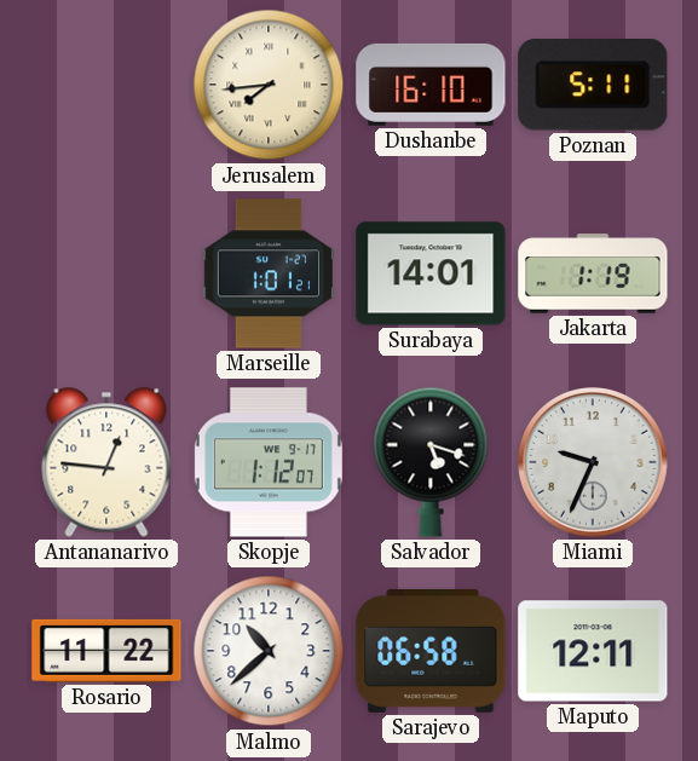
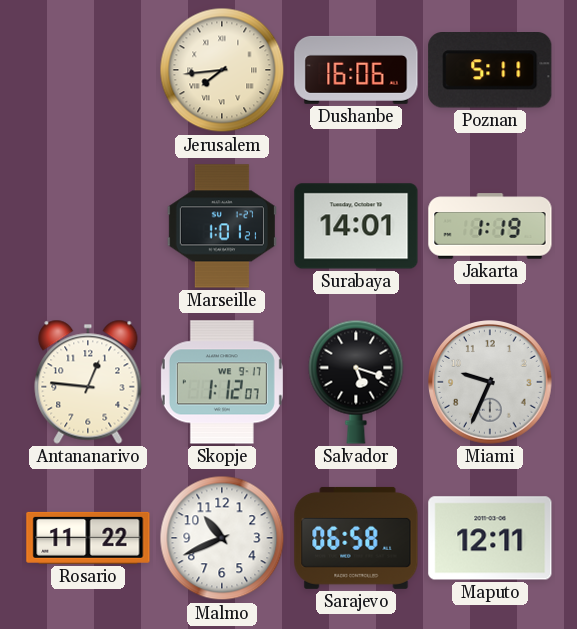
Dushanbe: 16:10 -> 16:06
Malmo: 10:38 -> 10:41
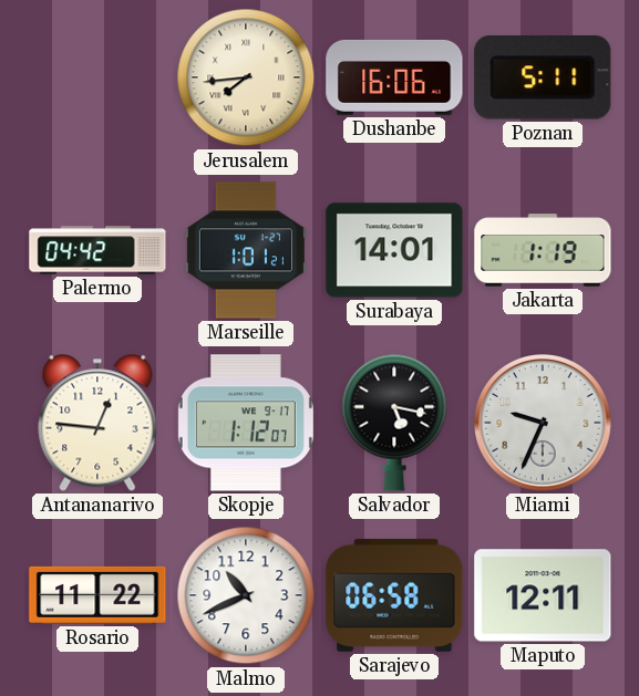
Palermo: none -> 04:42
Salvador: 5:18 -> 5:17
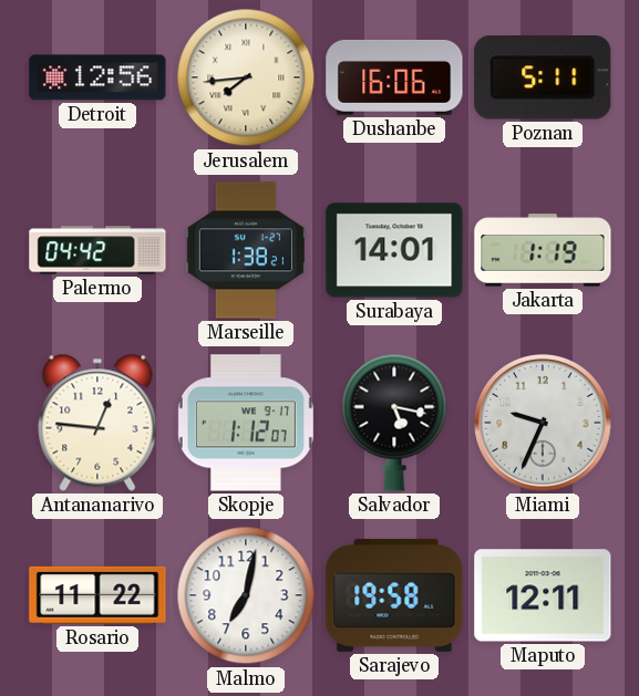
Detroit: none -> 12:56
Marseille: 1:01 -> 1:38
Malmo: 10:41 -> 7:02
Sarajevo: 06:58 -> 19:58
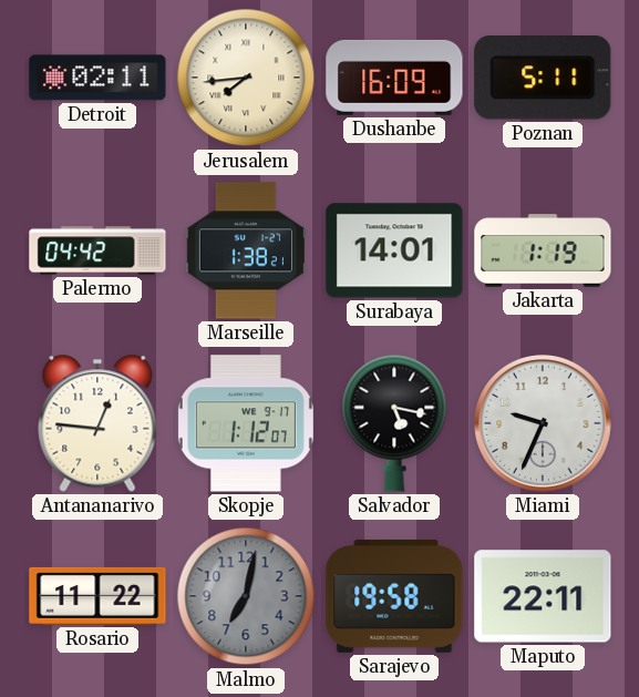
Detroit: 12:56 -> 02:11
Dushanbe: 16:06 -> 16:09
Malmo dial: white -> grey
Maputo: 12:11 -> 22:11
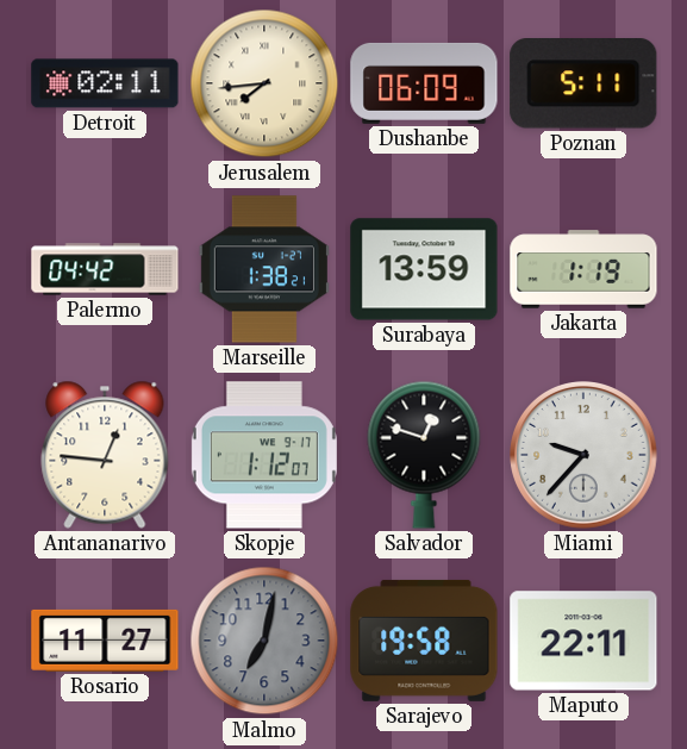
Dushanbe: 16:09 -> 06:09
Surabaya: 14:01 -> 13:59
Salvador: 5:17 -> 12:48
Miami: 9:34 -> 9:37
Rosario: 11:22 -> 11:27
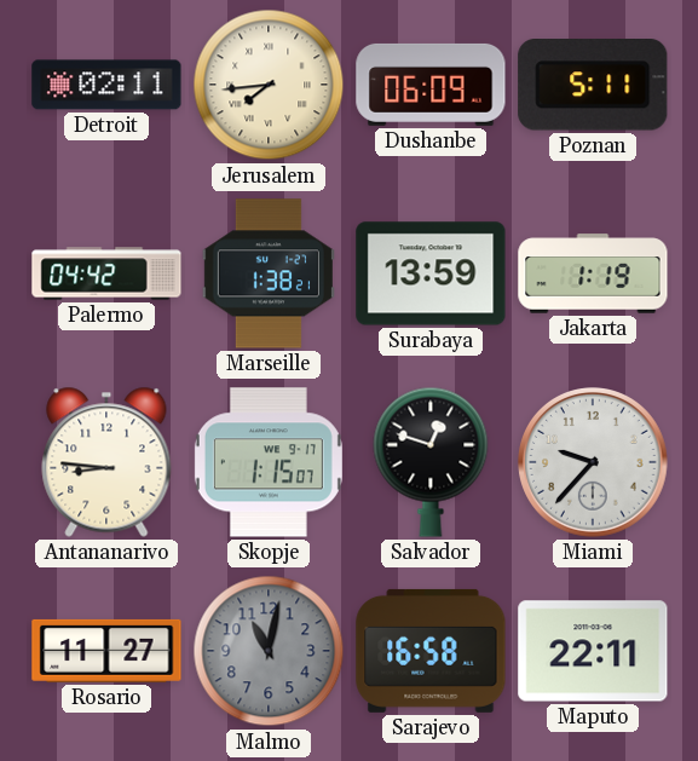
Antananarivo: 12:46 -> 8:46
Skopje: 1:12 -> 1:15
Malmo: 7:02 -> 11:02
Sarajevo: 19:58 -> 16:58
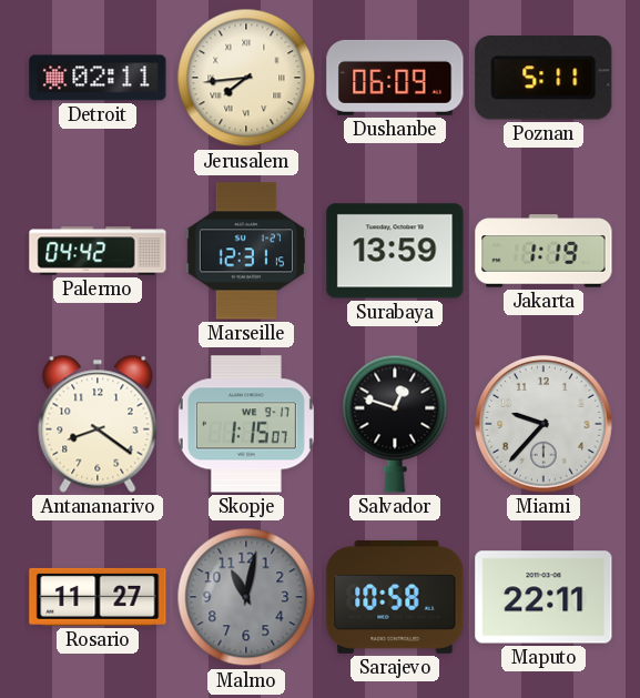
Marseille: 1:38 -> 12:31
Antananarivo: 8:46 -> 8:21
Sarajevo: 16:58 -> 10:58
